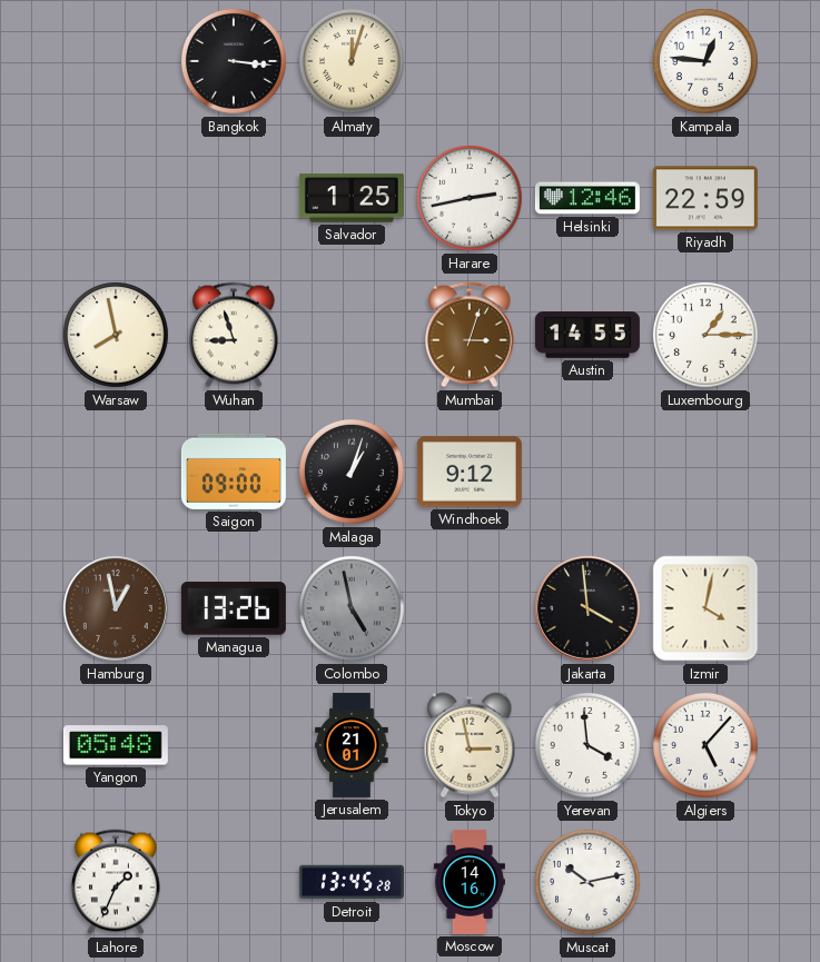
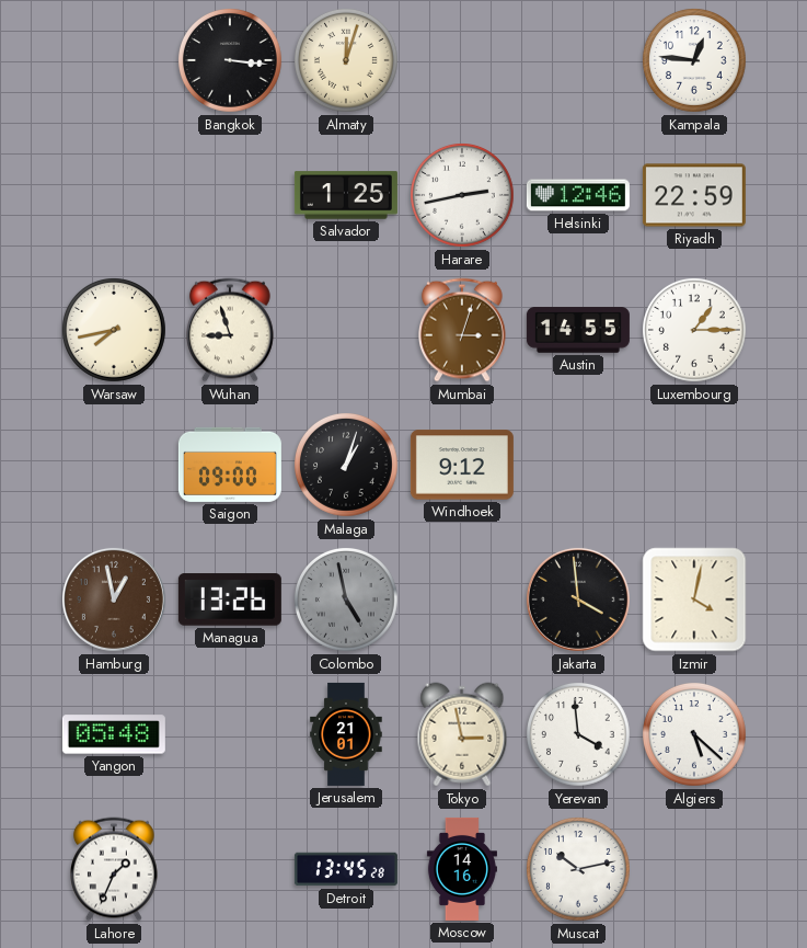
Warsaw: 7:58 -> 7:43
Algiers: 5:07 -> 5:22
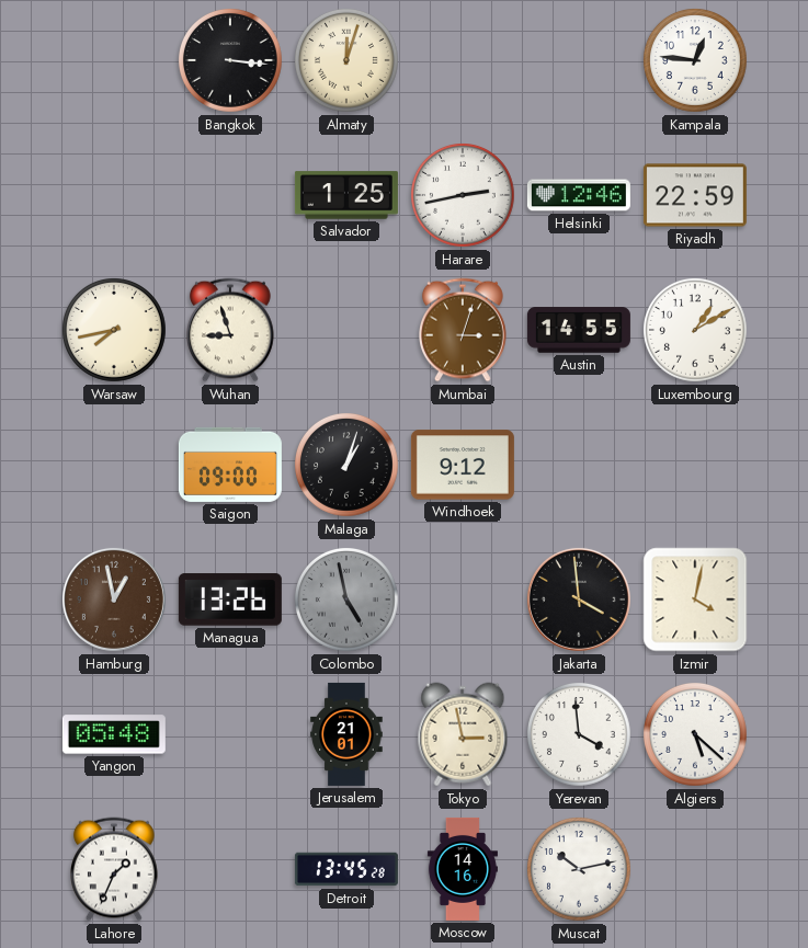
Luxembourg: 1:15 -> 1:10
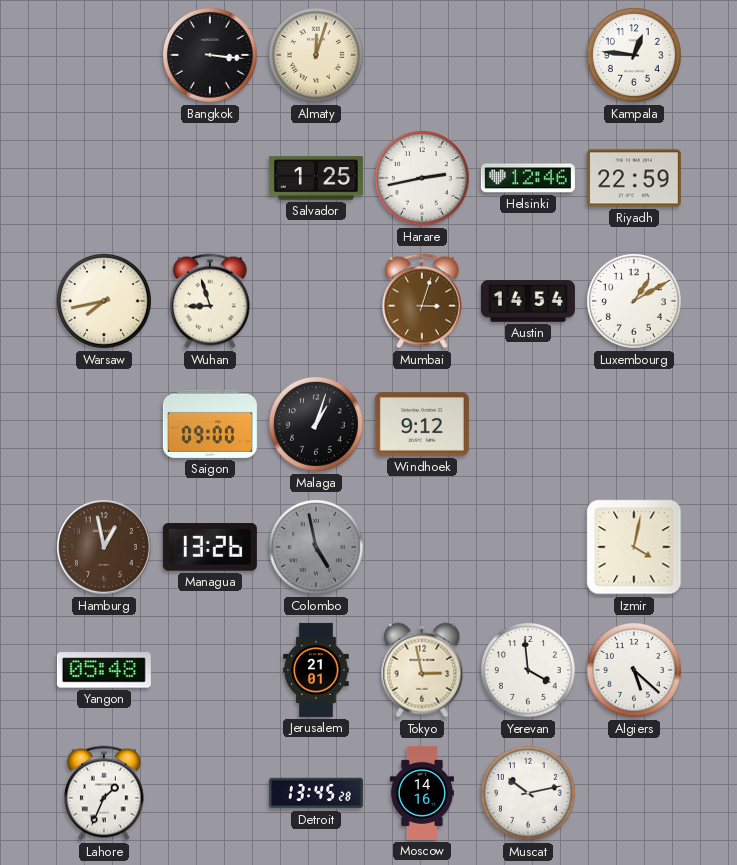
Austin: 14:55 -> 14:54
Jakarta: 3:59 -> none
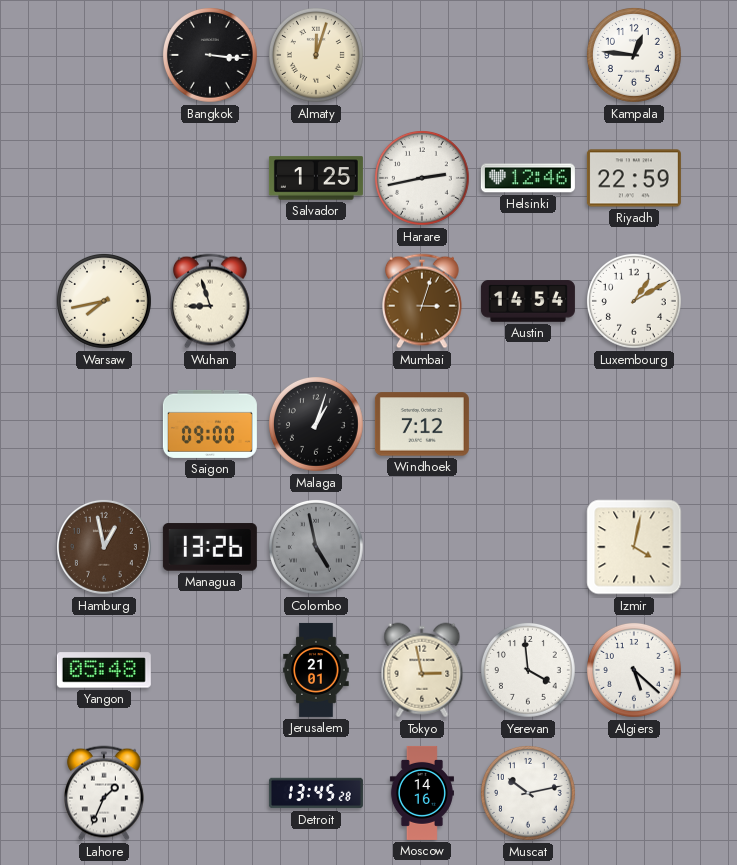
Windhoek: 9:12 -> 7:12
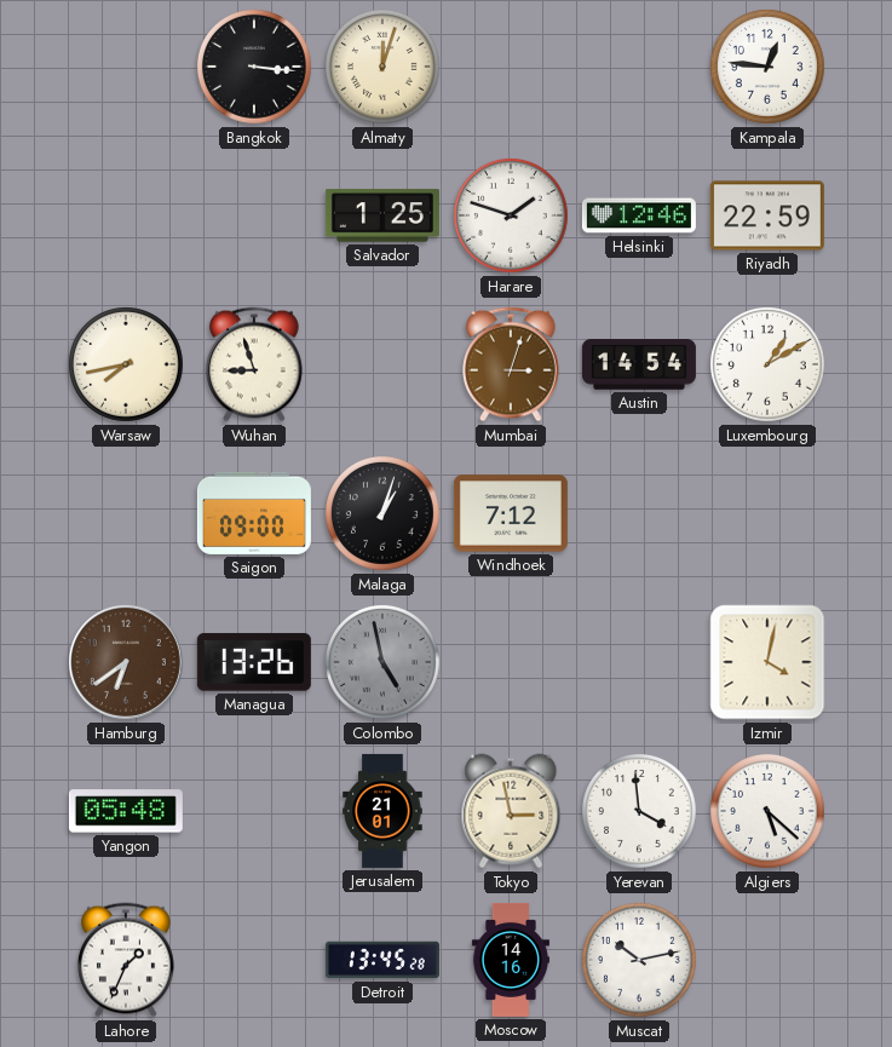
Harare: 2:43 -> 1:48
Hamburg: 12:58 -> 6:39
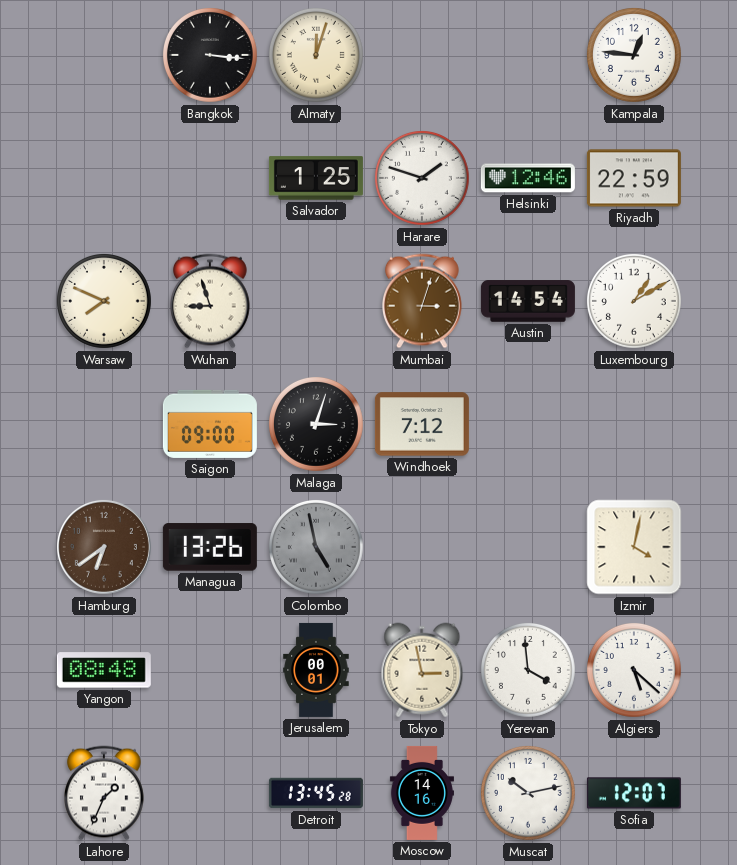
Warsaw: 7:43 -> 7:49
Malaga: 1:03 -> 3:03
Yangon: 05:48 -> 08:48
Jerusalem: 21:01 -> 00:01
Sofia: none -> 12:07
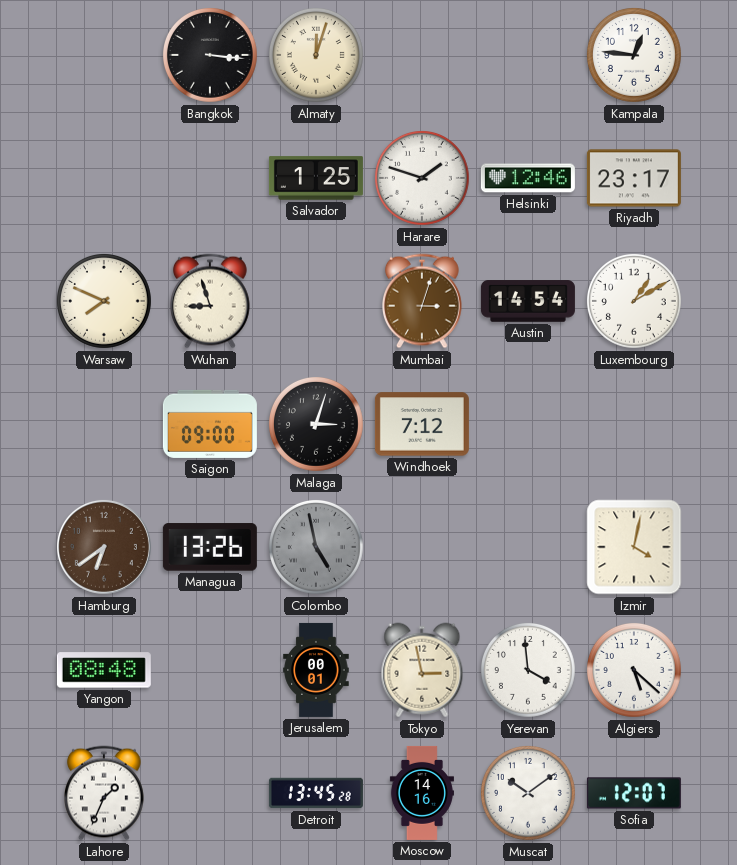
Riyadh: 22:59 -> 23:17
Muscat: 10:13 -> 10:09
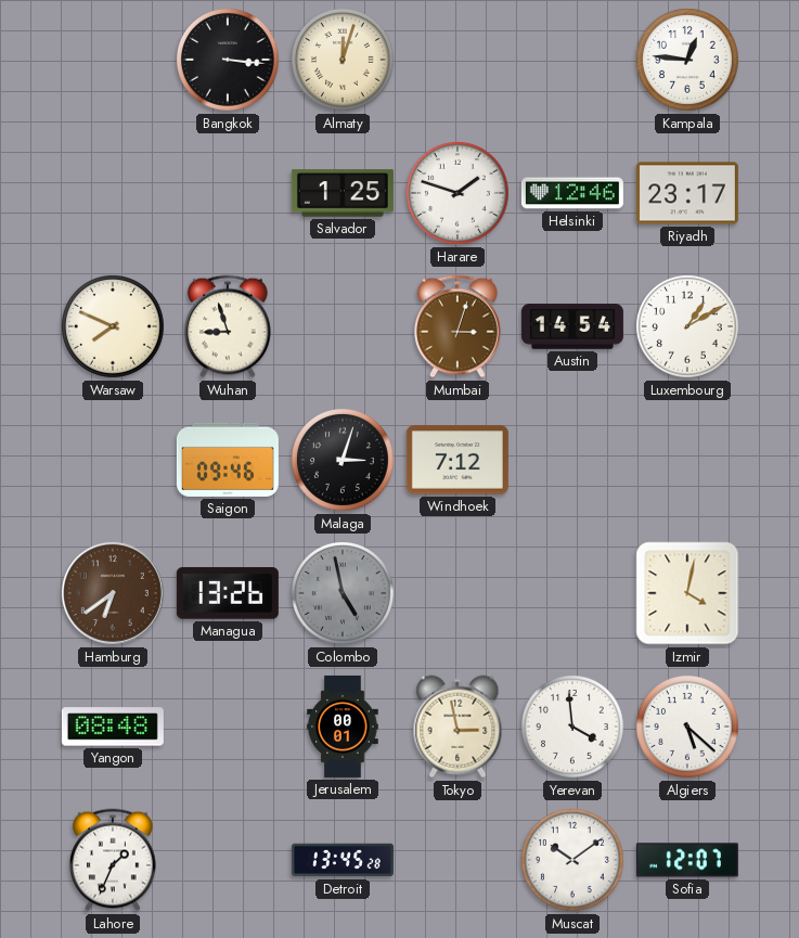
Saigon: 09:00 -> 09:46
Moscow: 14:16 -> none
